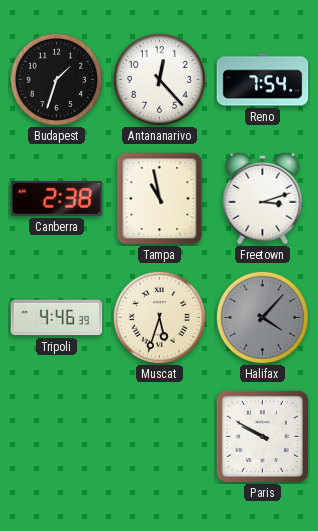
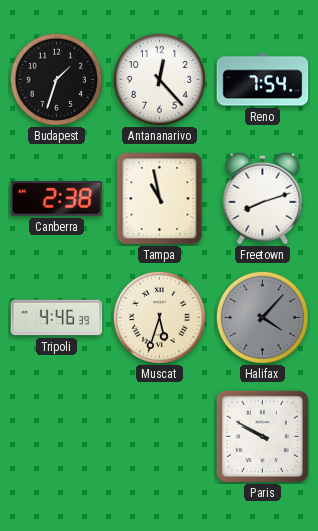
Freetown: 3:12 -> 8:12
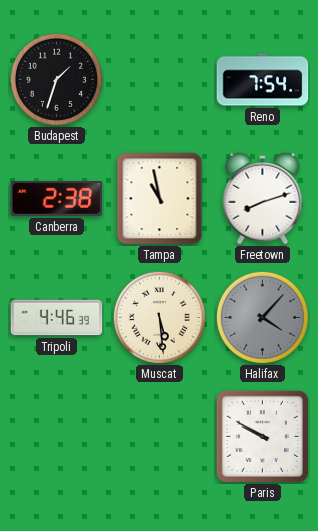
Antananarivo: 12:23 -> none
Muscat: 5:33 -> 5:29
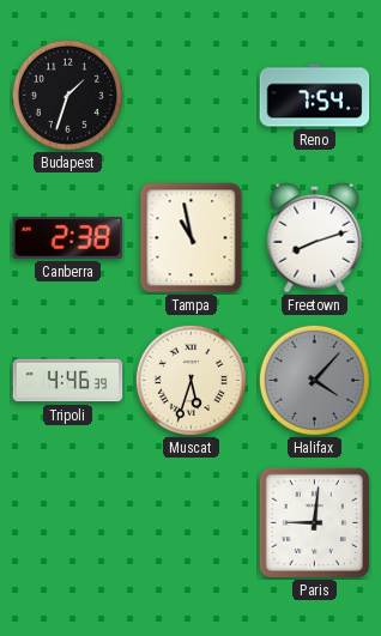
Muscat: 5:29 -> 5:33
Paris: 9:50 -> 9:01
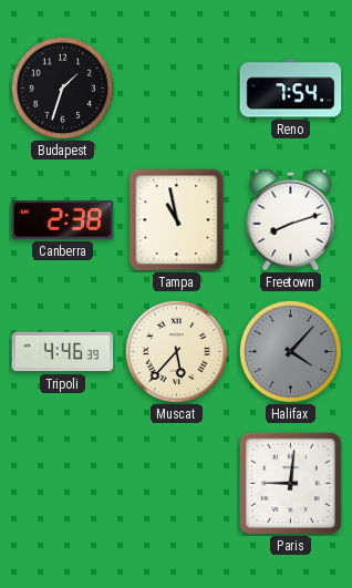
Muscat: 5:33 -> 5:37
